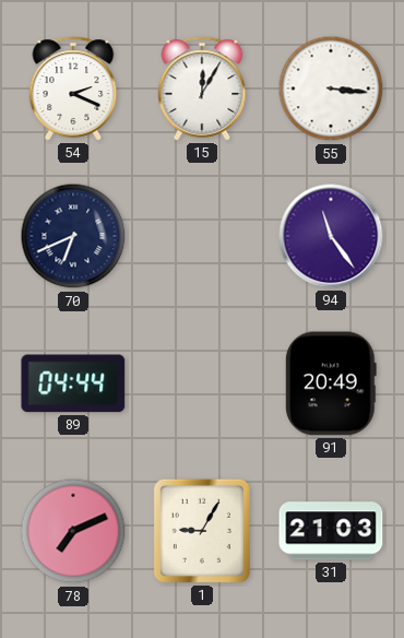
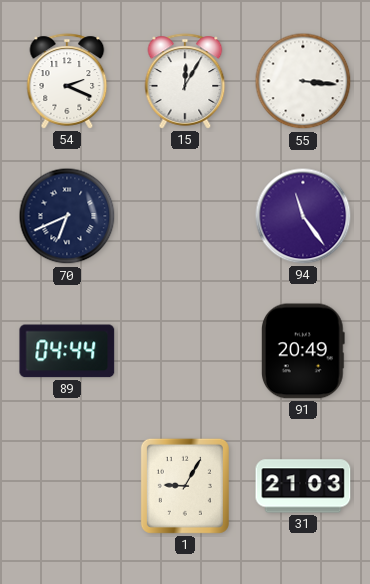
78: 7:11 -> none
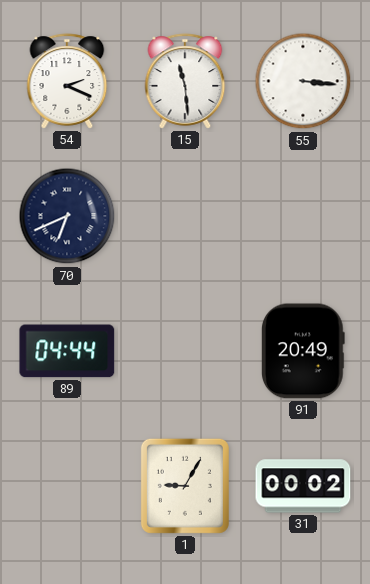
15: 12:05 -> 11:29
94: 11:24 -> none
31: 21:03 -> 00:02
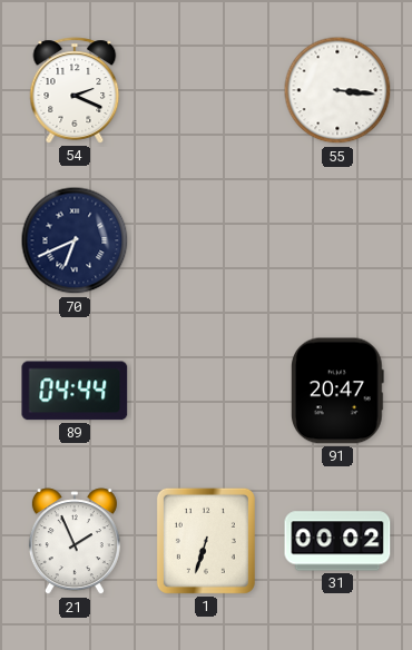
15: 11:29 -> none
91: 20:49 -> 20:47
21: none -> 1:56
1: 9:05 -> 6:33
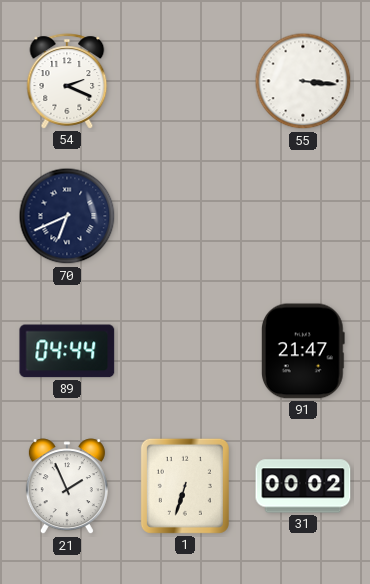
91: 20:47 -> 21:47
